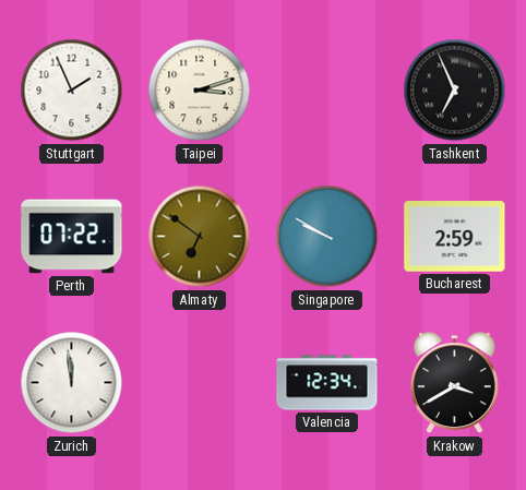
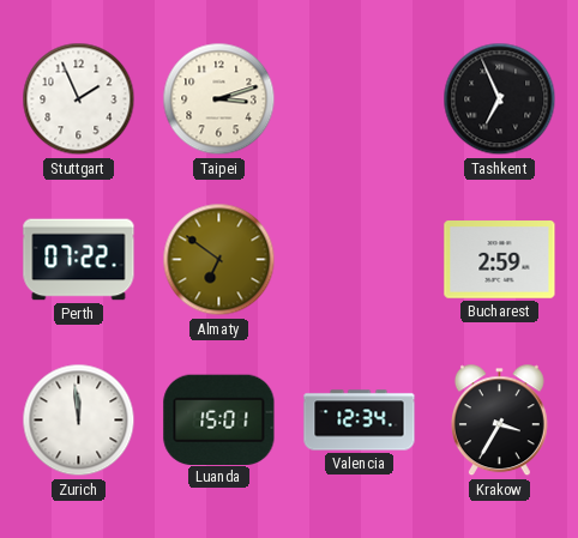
Singapore: 9:50 -> none
Luanda: none -> 15:01
Krakow: 3:40 -> 3:35
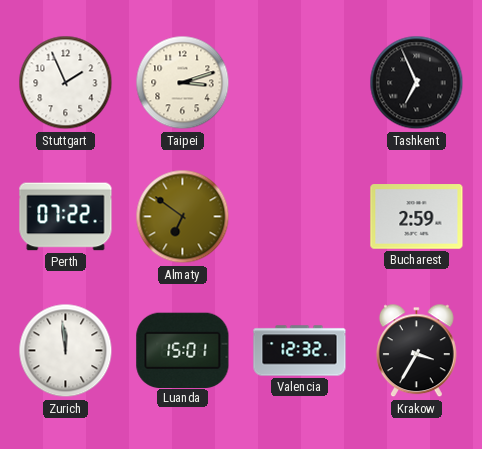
Valencia: 12:34 -> 12:32
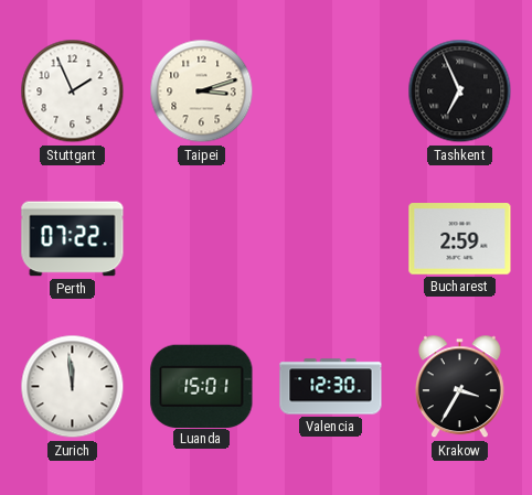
Almaty: 6:51 -> none
Valencia: 12:32 -> 12:30
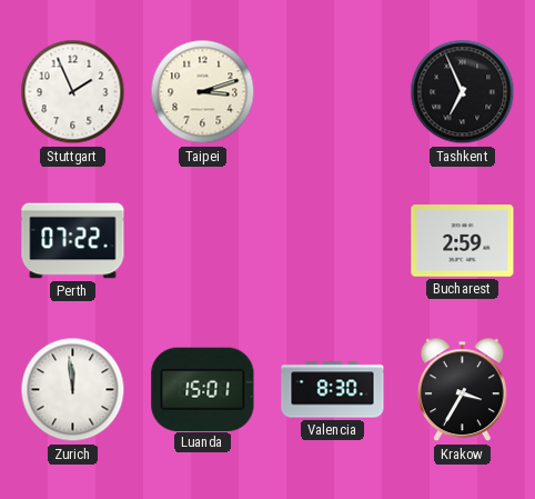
Valencia: 12:30 -> 8:30
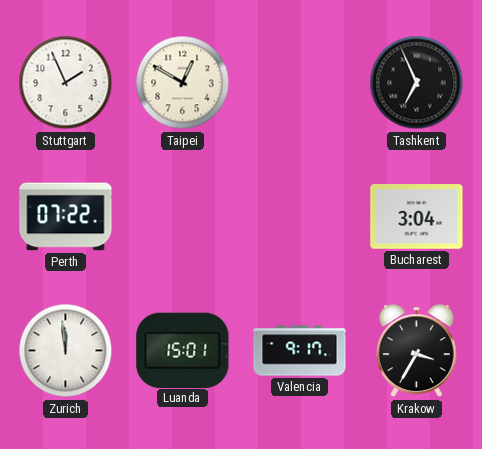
Taipei: 3:12 -> 12:50
Bucharest: 2:59 -> 3:04
Valencia: 8:30 -> 9:17
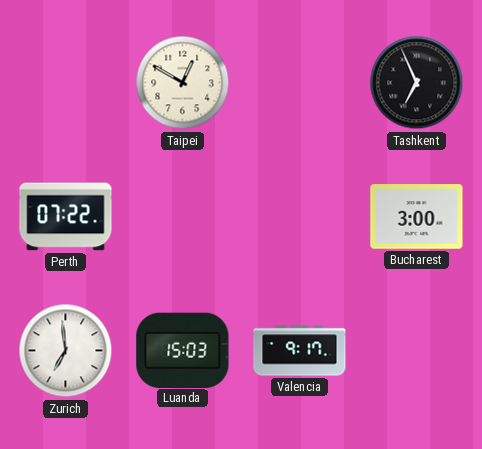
Stuttgart: 1:56 -> none
Bucharest: 3:04 -> 3:00
Zurich: 11:59 -> 6:59
Luanda: 15:01 -> 15:03
Krakow: 3:35 -> none
